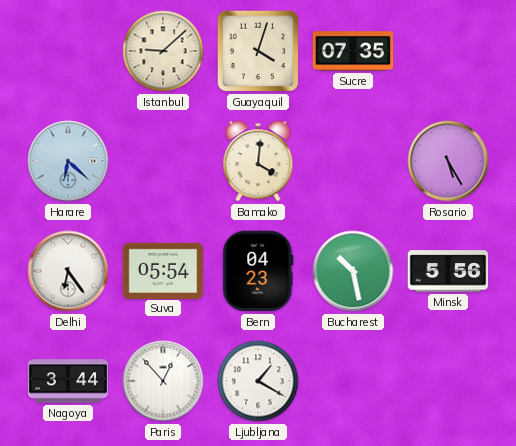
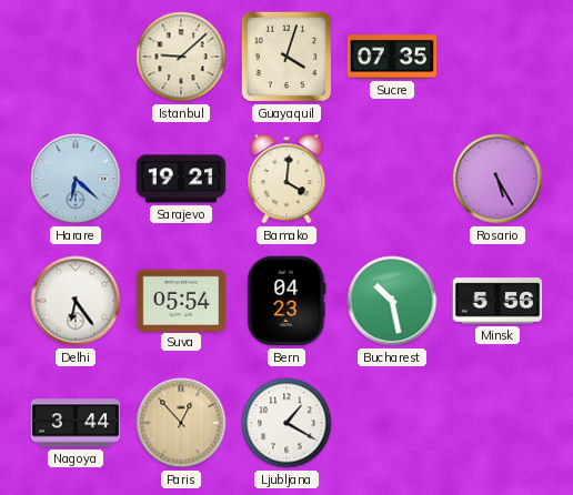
Sarajevo: none -> 19:21
Paris dial: white -> champagne
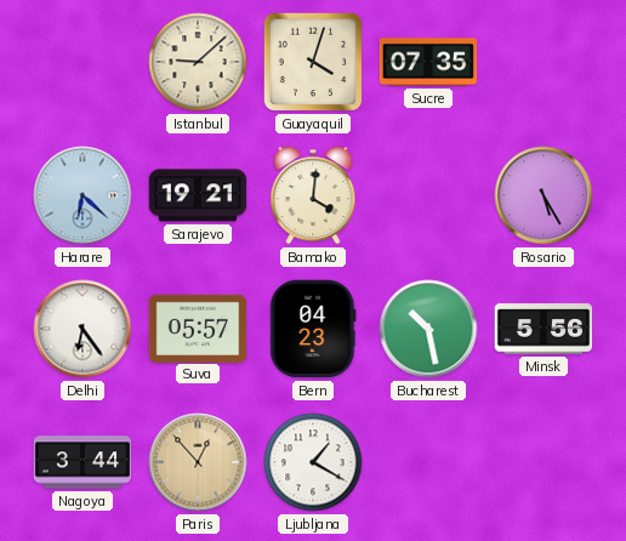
Suva: 05:54 -> 05:57
